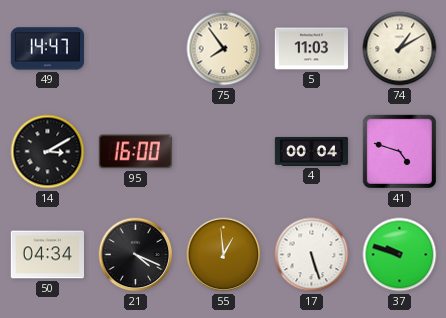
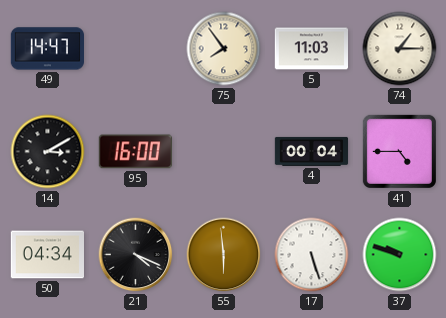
74: 1:10 -> 1:15
41: 4:48 -> 4:45
55: 12:59 -> 5:59
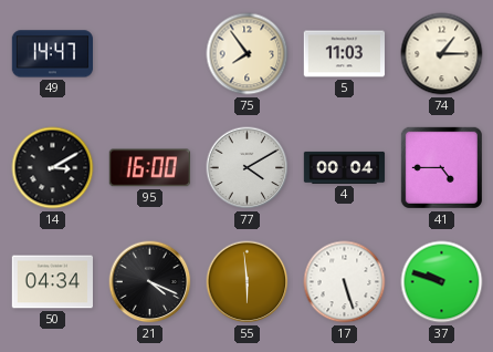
77: none -> 4:10
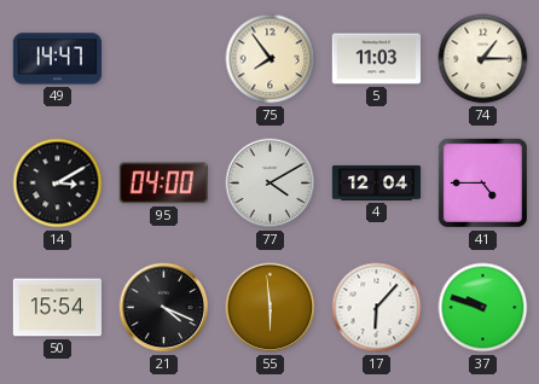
95: 16:00 -> 04:00
4: 00:04 -> 12:04
50: 04:34 -> 15:54
17: 5:27 -> 6:07
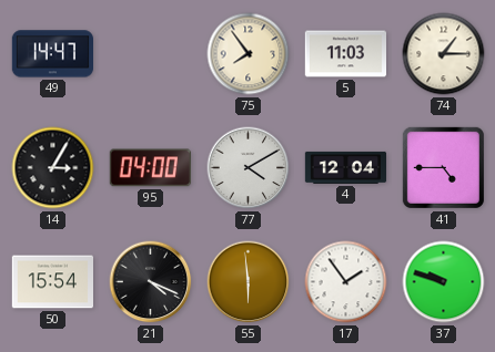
14: 3:10 -> 3:05
17: 6:07 -> 1:54
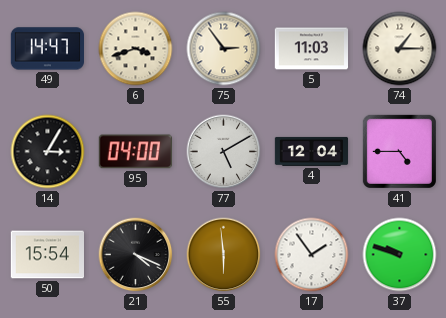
6: none -> 3:42
75: 7:54 -> 2:54
77: 4:10 -> 5:10
